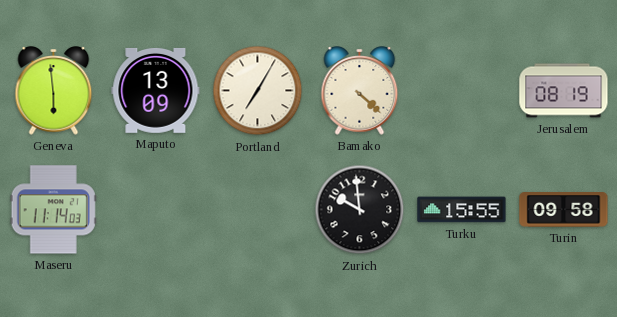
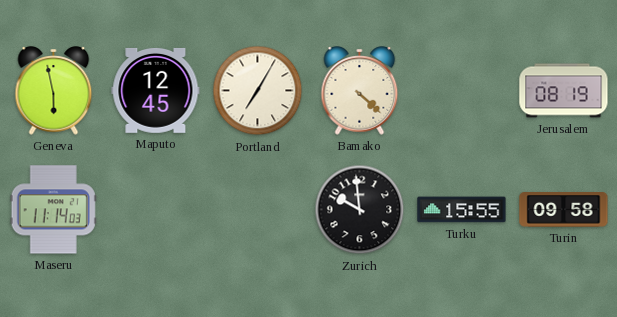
Geneva: 5:59 -> 5:58
Maputo: 13:09 -> 12:45
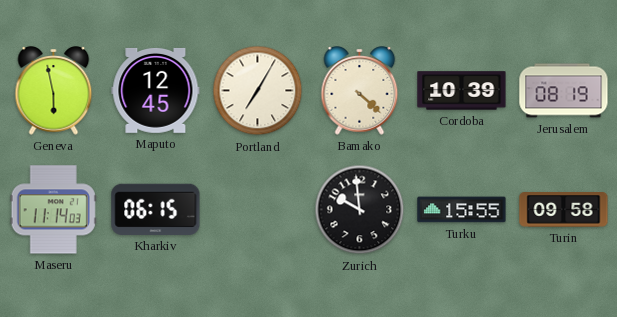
Cordoba: none -> 10:39
Kharkiv: none -> 06:15
